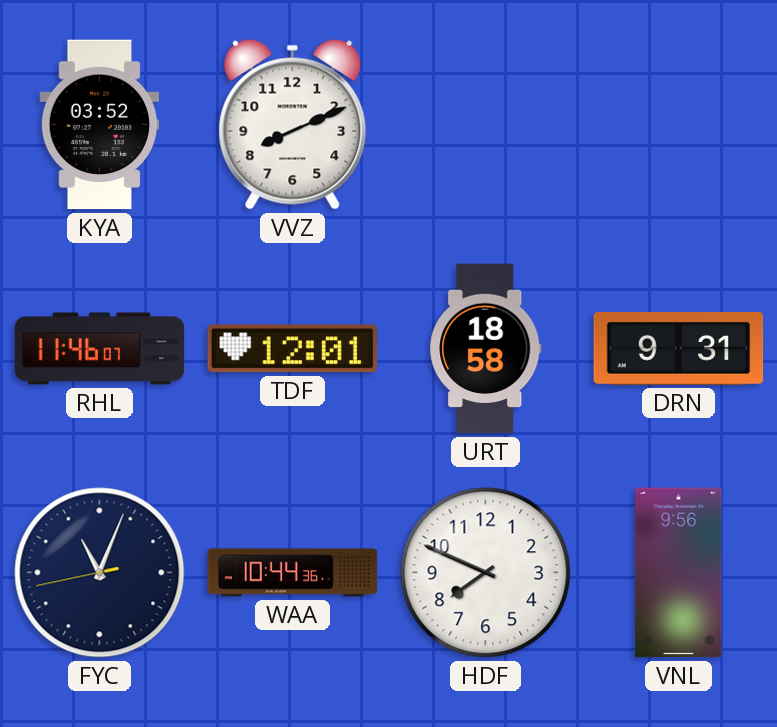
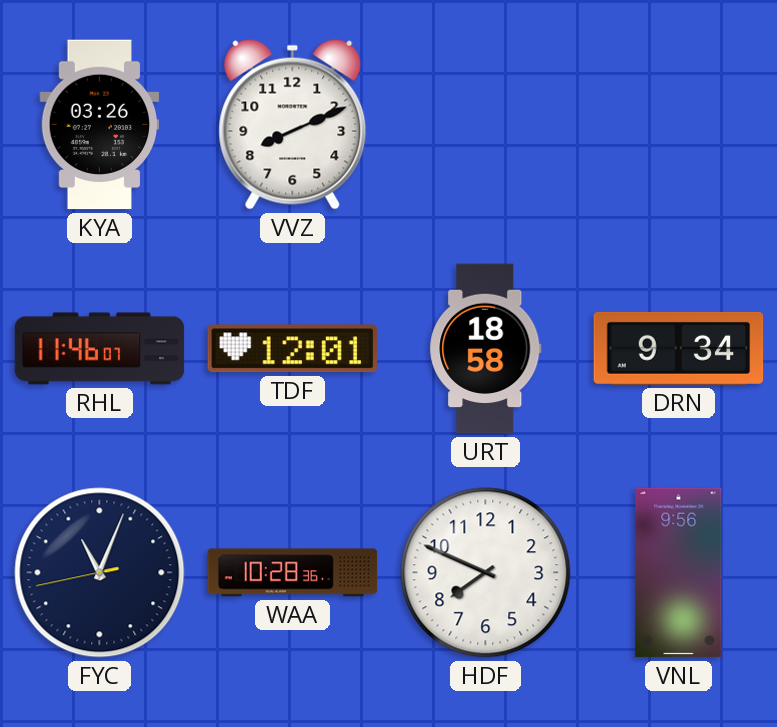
KYA: 03:52 -> 03:26
DRN: 9:31 -> 9:34
WAA: 10:44 -> 10:28
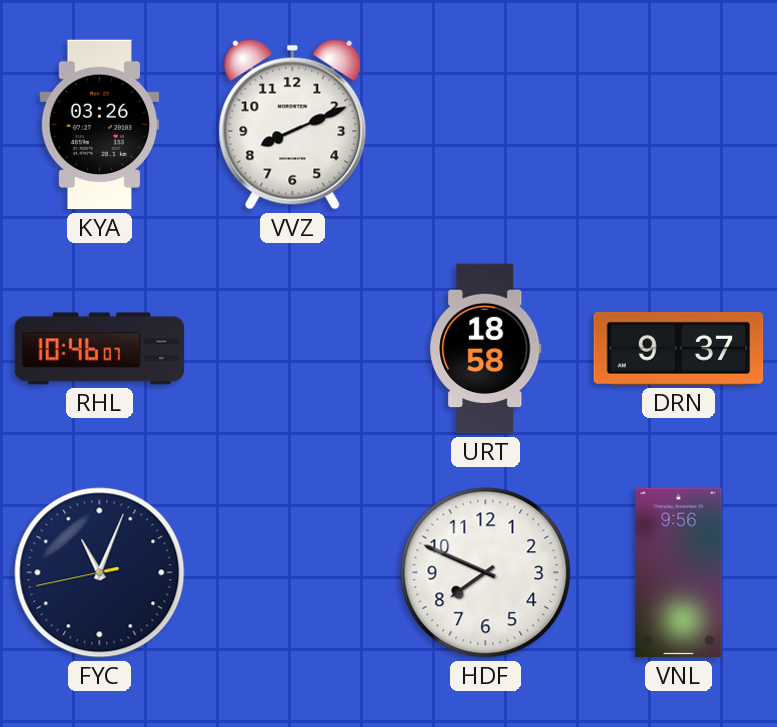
RHL: 11:46 -> 10:46
TDF: 12:01 -> none
DRN: 9:34 -> 9:37
WAA: 10:28 -> none
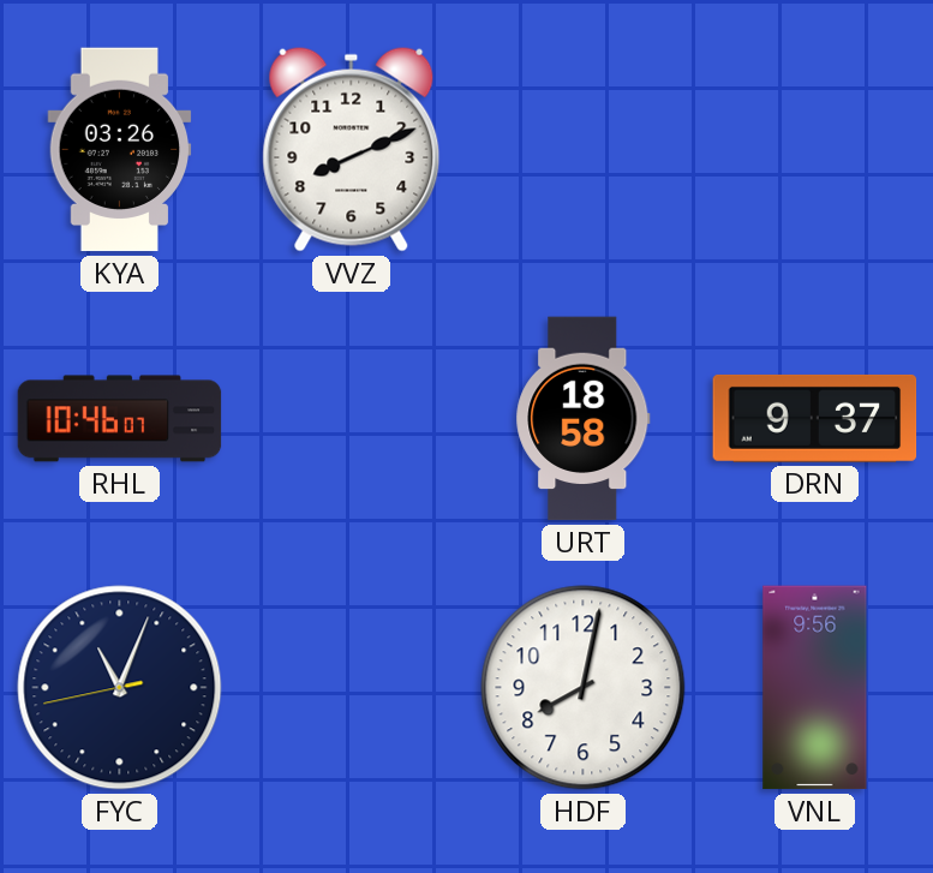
HDF: 7:49 -> 8:02
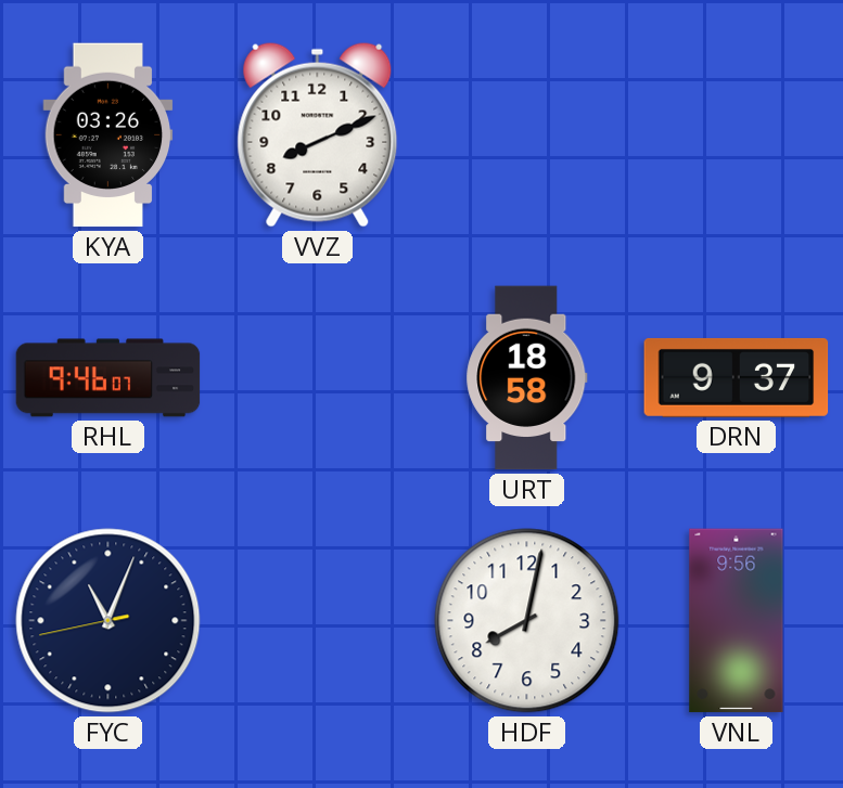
RHL: 10:46 -> 9:46
